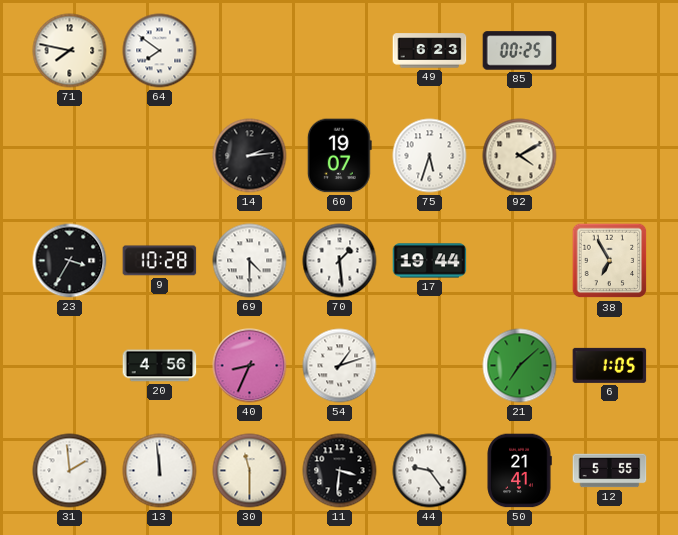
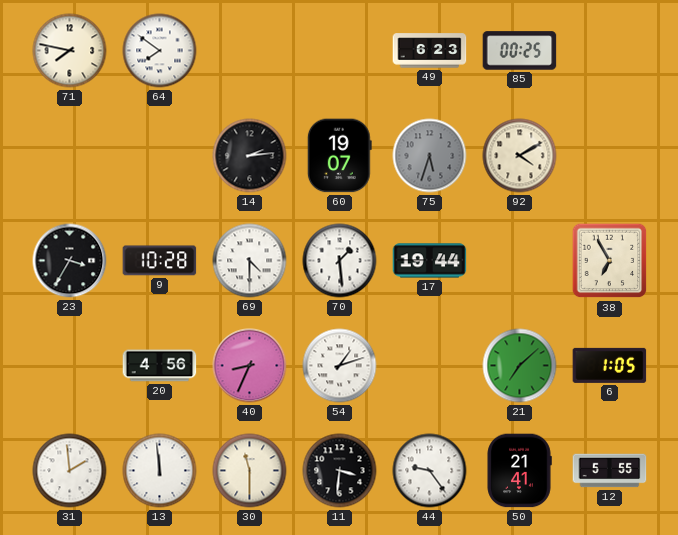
75 dial: white -> grey
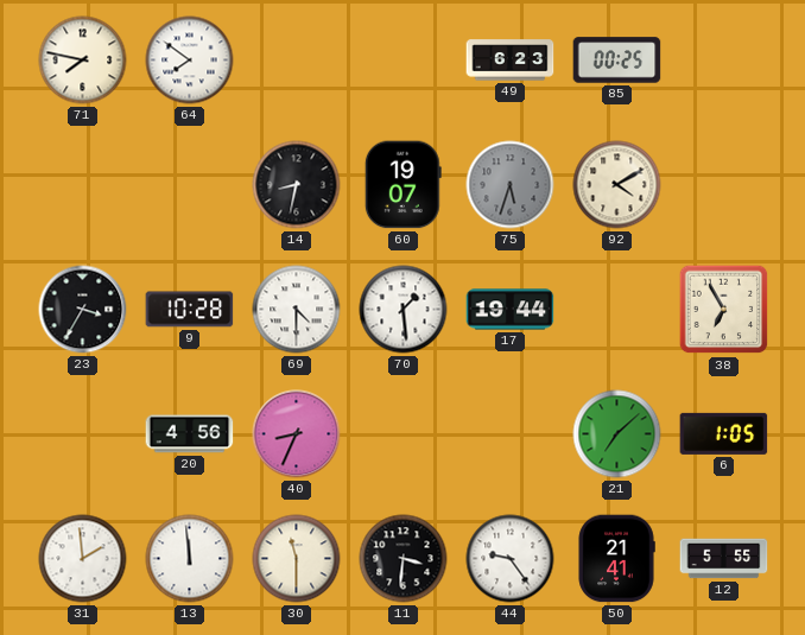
14: 2:14 -> 8:32
54: 1:12 -> none
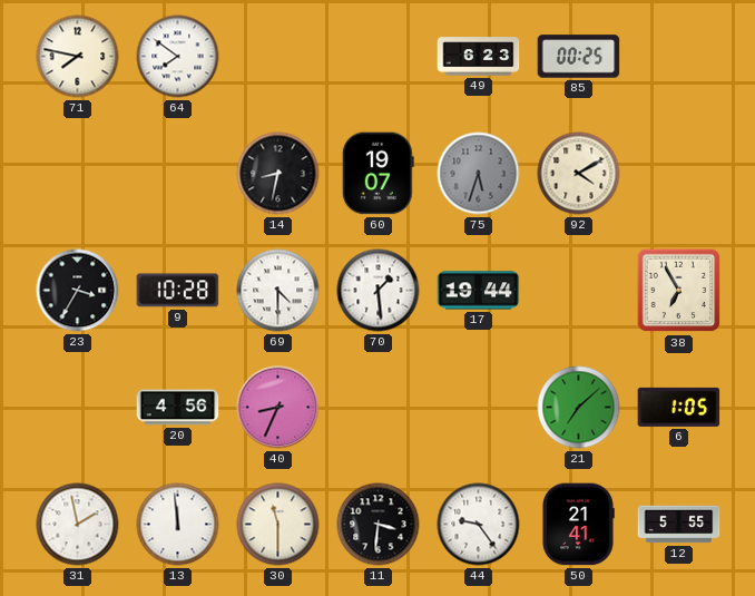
31: 1:59 -> 1:58
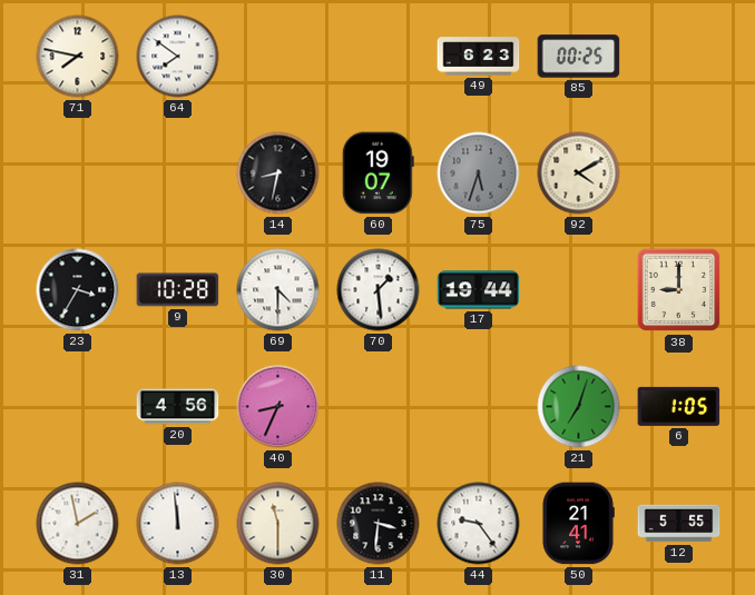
38: 6:55 -> 9:00
21: 7:08 -> 7:03
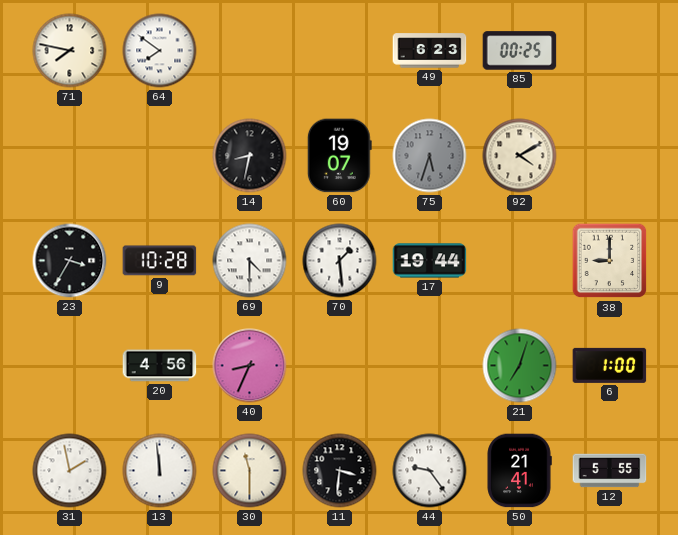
6: 1:05 -> 1:00
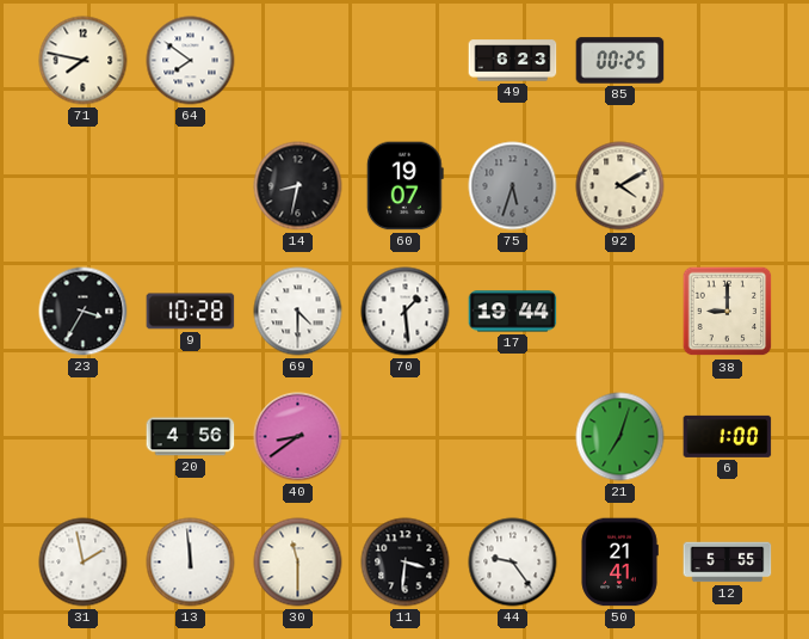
40: 8:34 -> 8:39
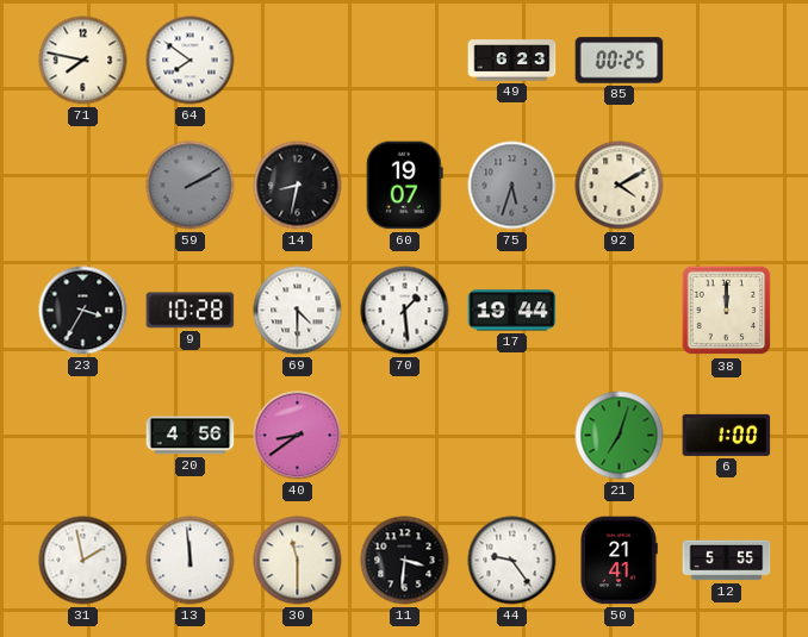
59: none -> 2:10
38: 9:00 -> 12:00
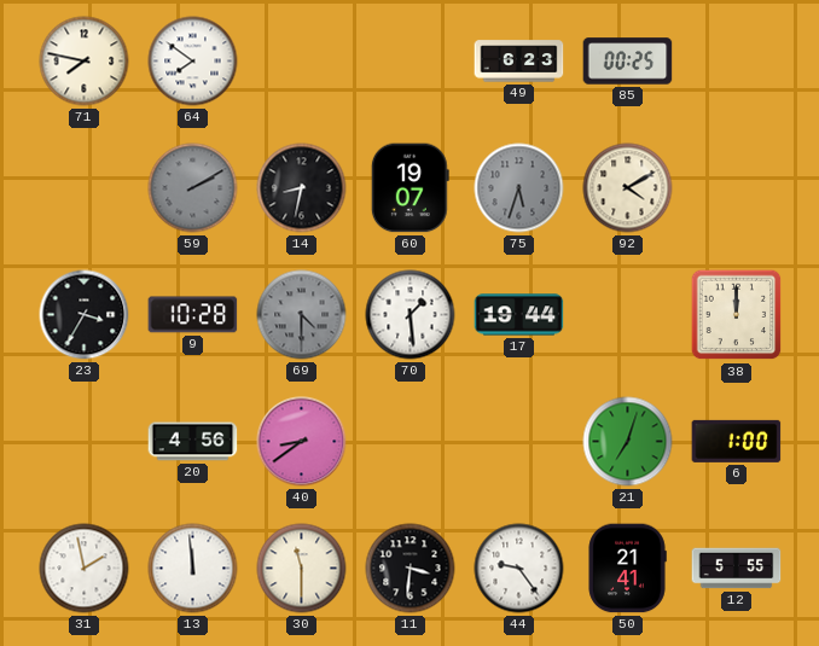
69 dial: white -> grey
